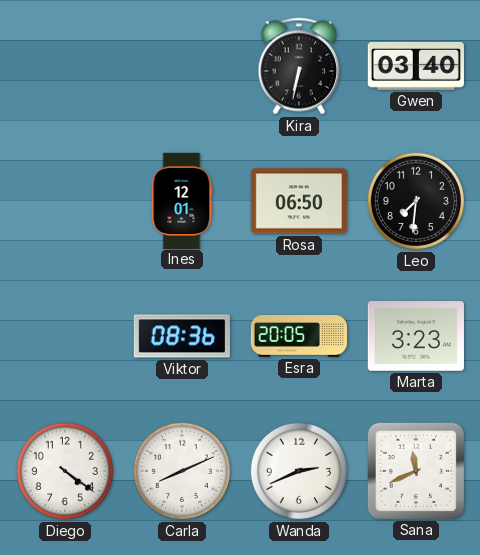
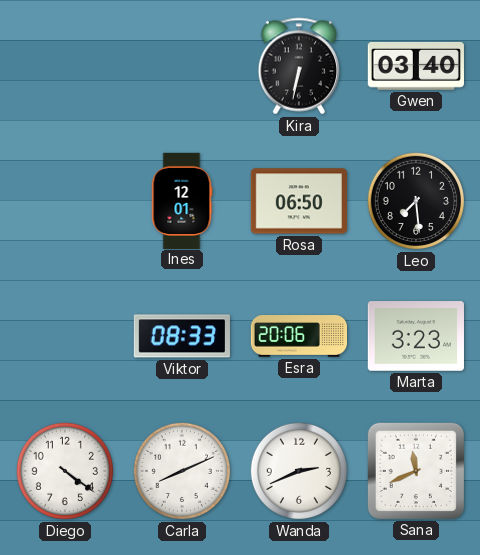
Leo: 7:31 -> 7:29
Viktor: 08:36 -> 08:33
Esra: 20:05 -> 20:06
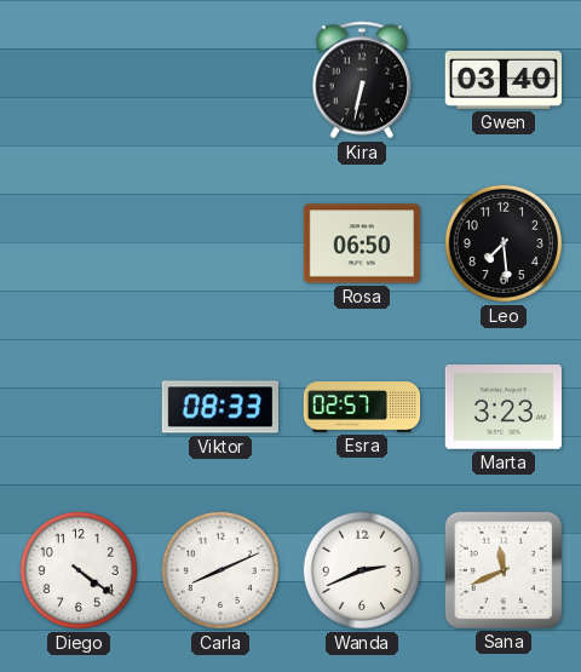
Ines: 12:01 -> none
Esra: 20:06 -> 02:57
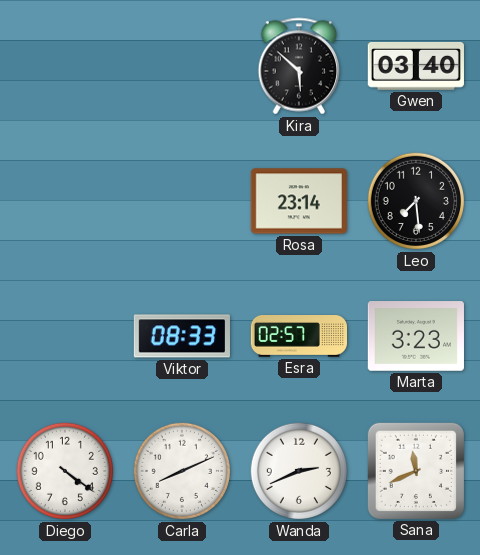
Kira: 6:32 -> 5:52
Rosa: 06:50 -> 23:14
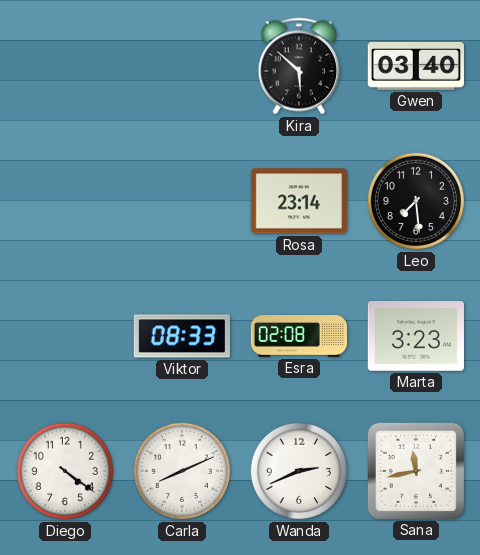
Esra: 02:57 -> 02:08
Sana: 11:41 -> 11:43
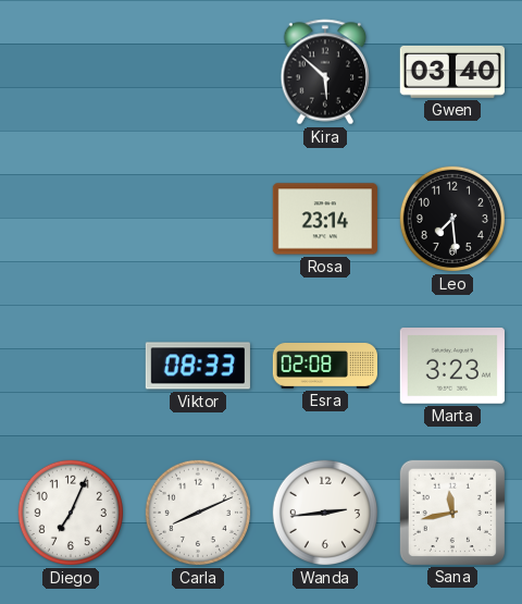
Diego: 4:21 -> 7:04
Wanda: 2:41 -> 2:44
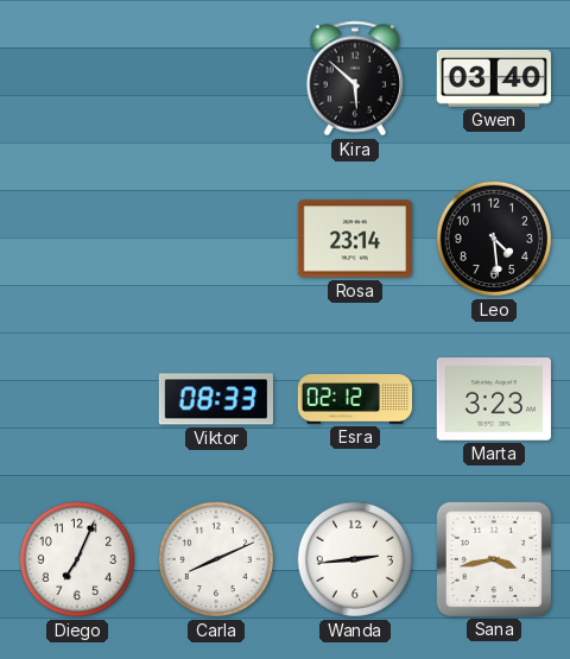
Leo: 7:29 -> 4:29
Esra: 02:08 -> 02:12
Sana: 11:43 -> 3:43
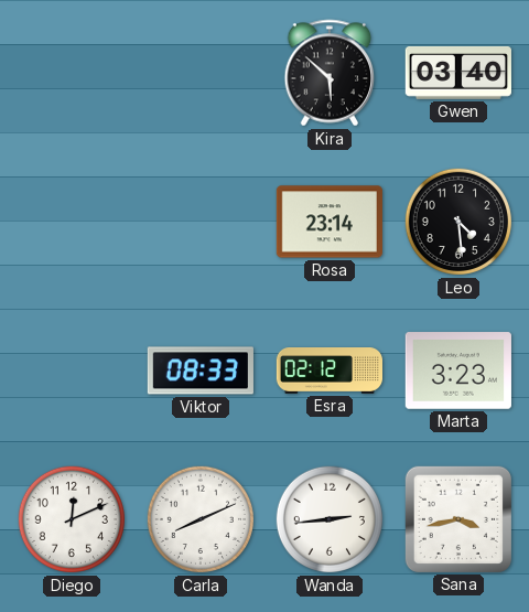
Diego: 7:04 -> 12:11
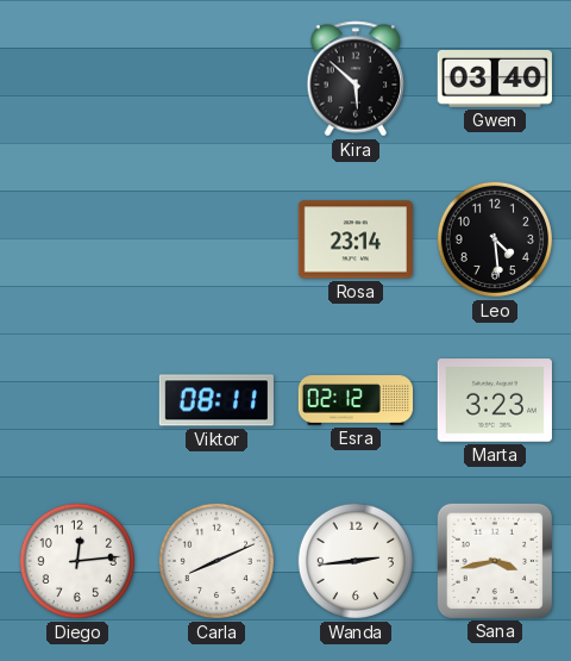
Viktor: 08:33 -> 08:11
Diego: 12:11 -> 12:14
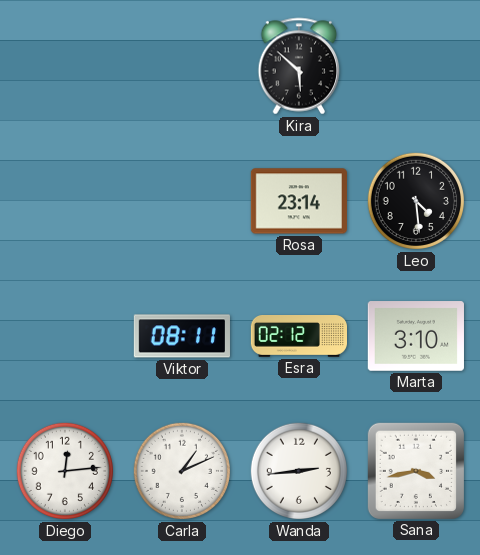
Gwen: 03:40 -> none
Marta: 3:23 -> 3:10
Carla: 8:11 -> 1:11
